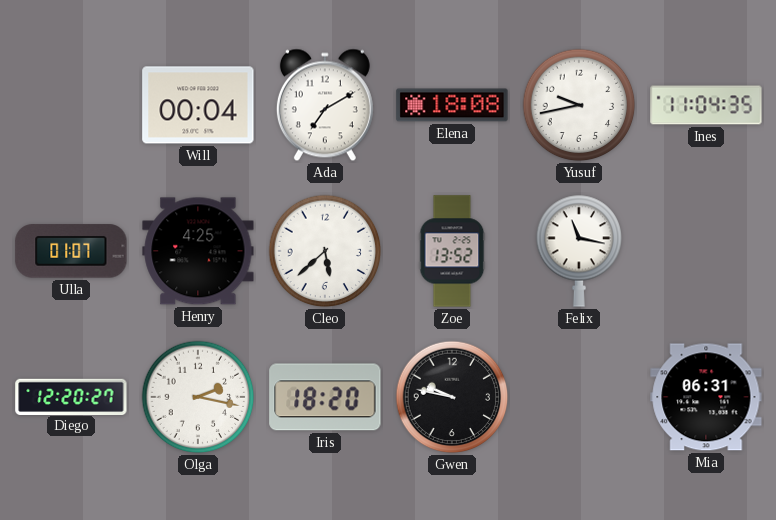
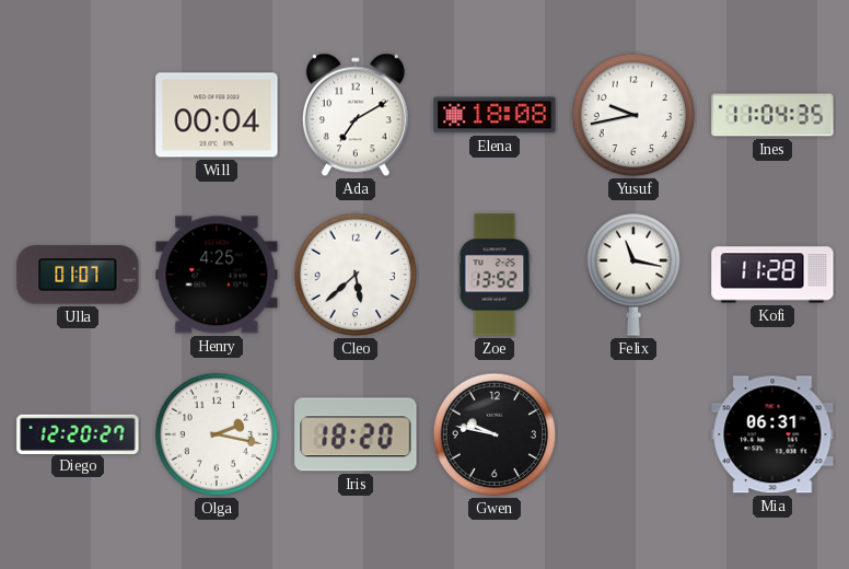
Kofi: none -> 11:28
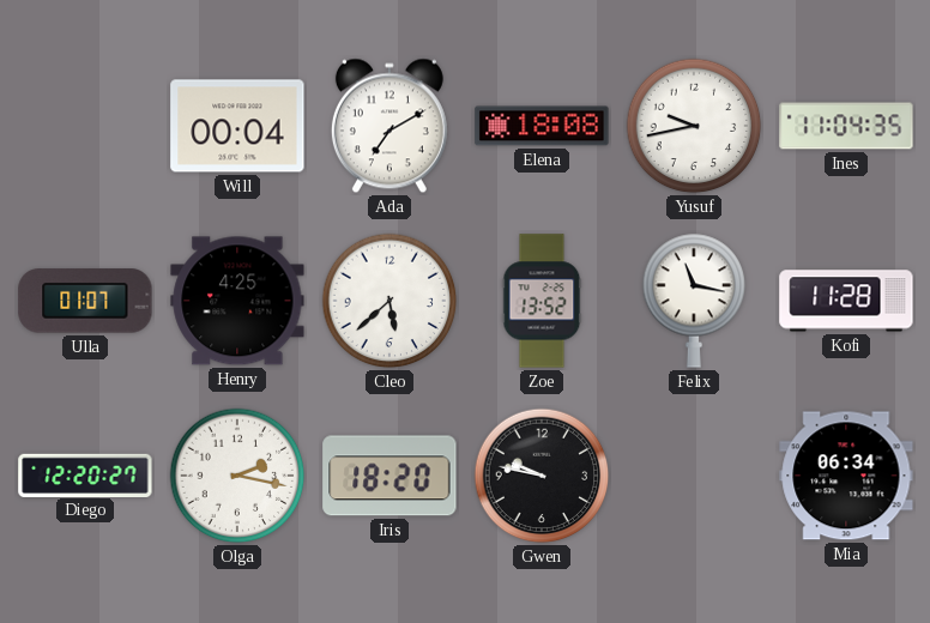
Mia: 06:31 -> 06:34
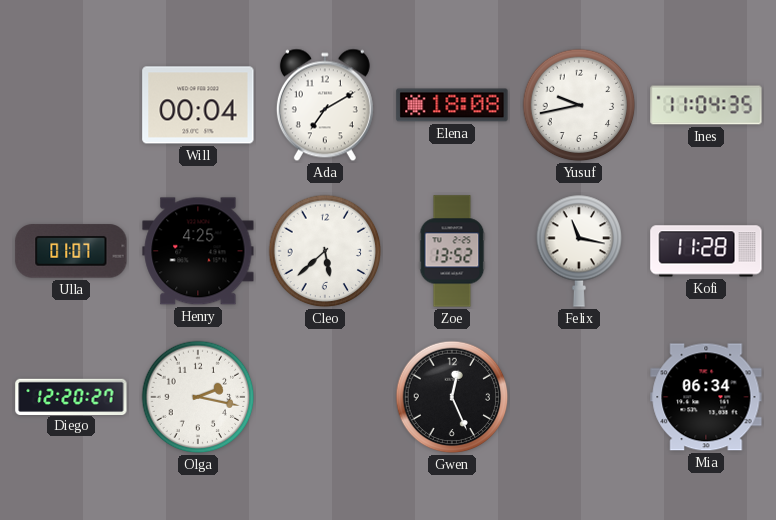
Iris: 18:20 -> none
Gwen: 9:47 -> 12:26
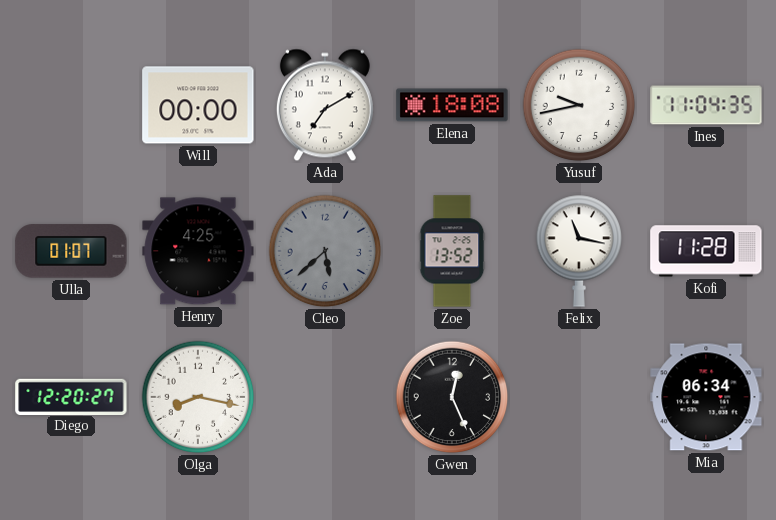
Will: 00:04 -> 00:00
Cleo dial: white -> grey
Olga: 2:17 -> 8:17
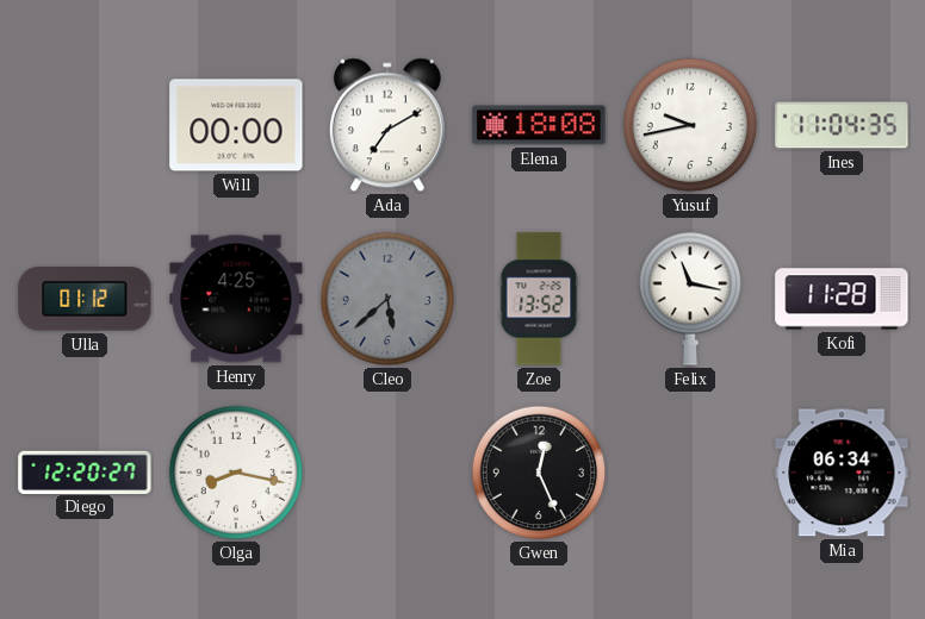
Ulla: 01:07 -> 01:12
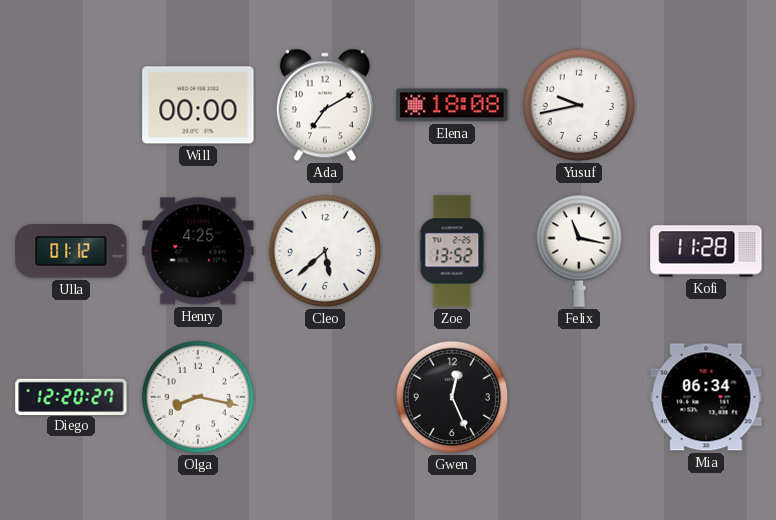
Ines: 11:04 -> none
Cleo dial: grey -> white
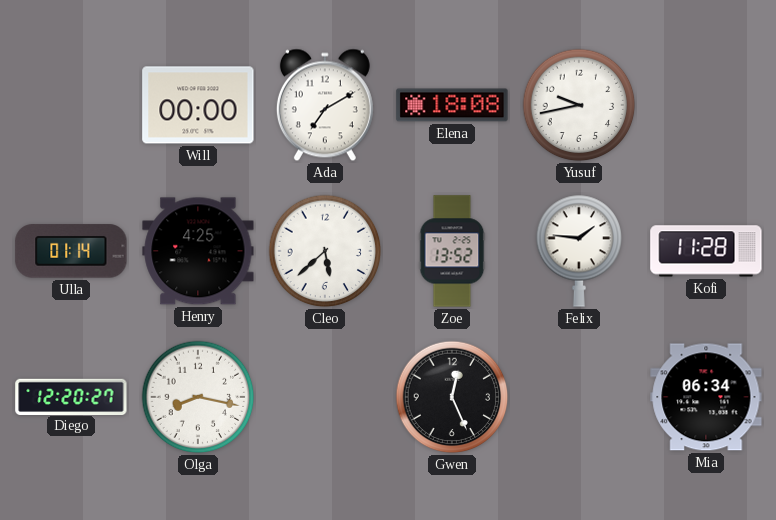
Ulla: 01:12 -> 01:14
Felix: 11:17 -> 1:46
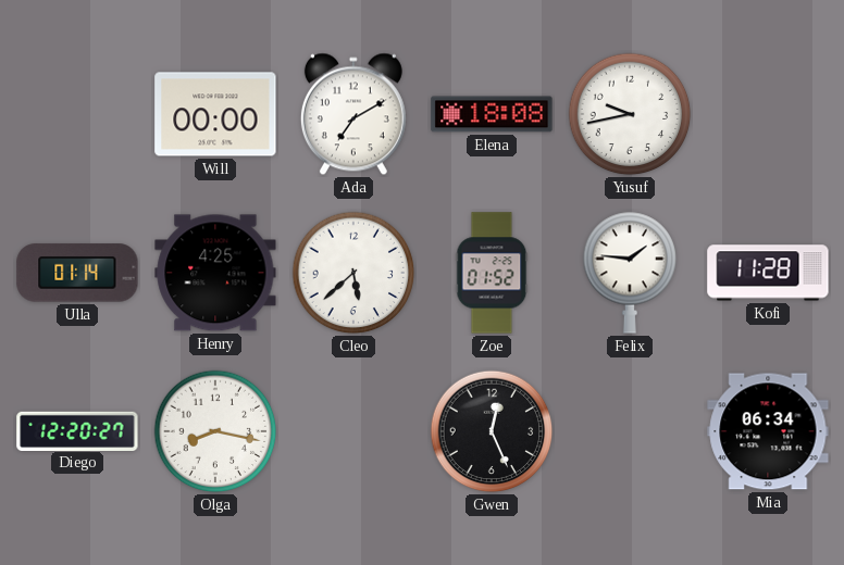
Zoe: 13:52 -> 01:52
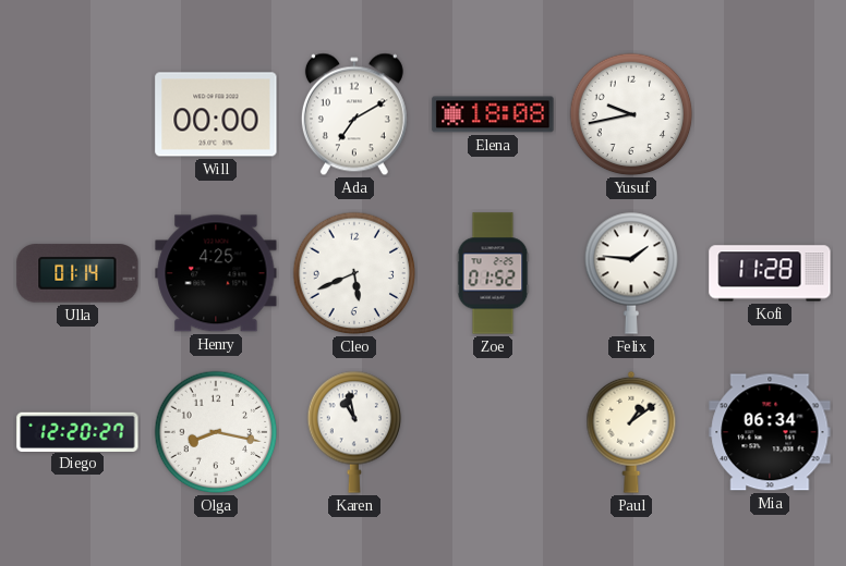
Cleo: 5:38 -> 5:41
Karen: none -> 10:58
Gwen: 12:26 -> none
Paul: none -> 1:09
